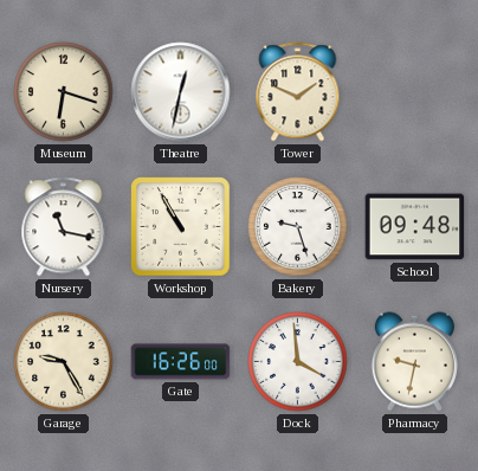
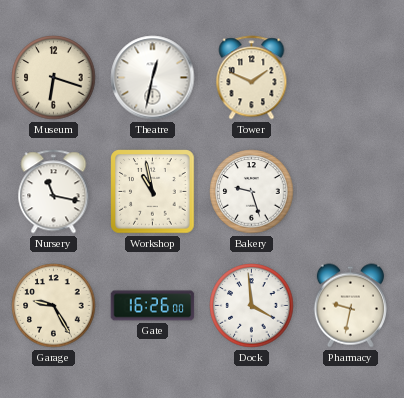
Workshop: 10:55 -> 10:58
School: 09:48 -> none
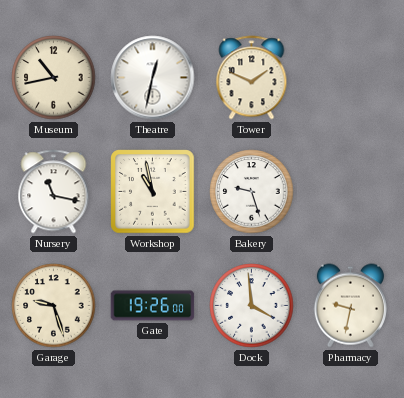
Museum: 6:18 -> 10:43
Garage: 9:25 -> 9:27
Gate: 16:26 -> 19:26
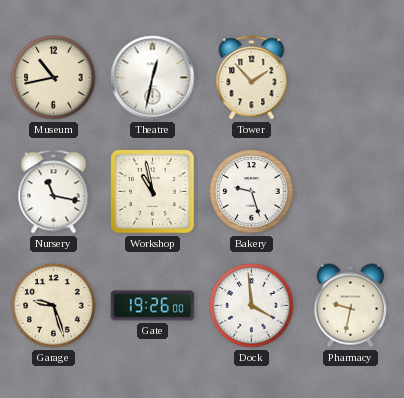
Tower: 1:49 -> 1:53
